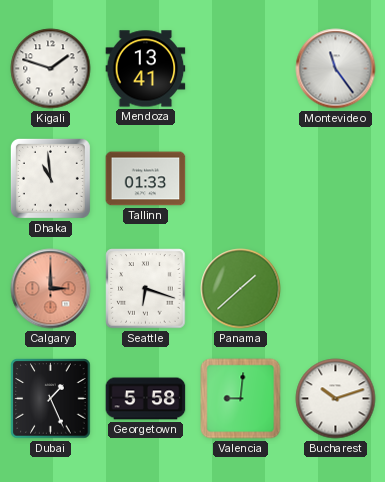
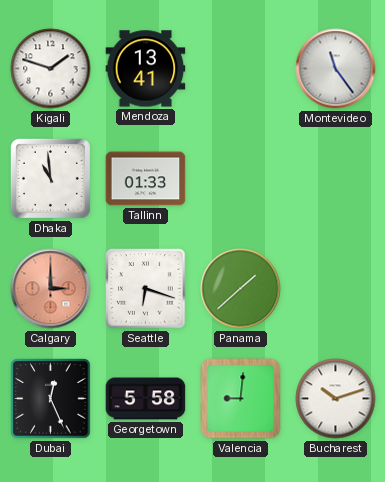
Dubai: 1:26 -> 12:26
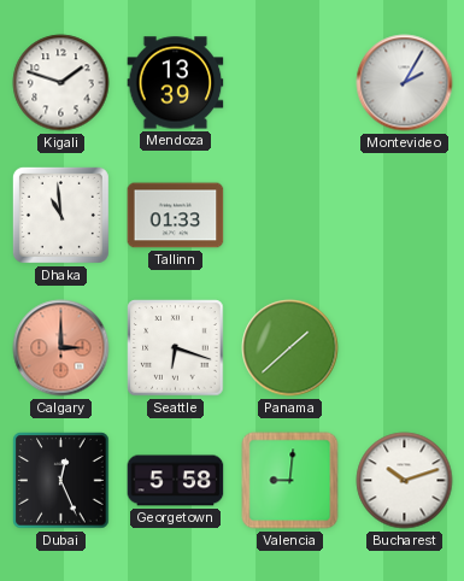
Mendoza: 13:41 -> 13:39
Montevideo: 11:24 -> 2:05
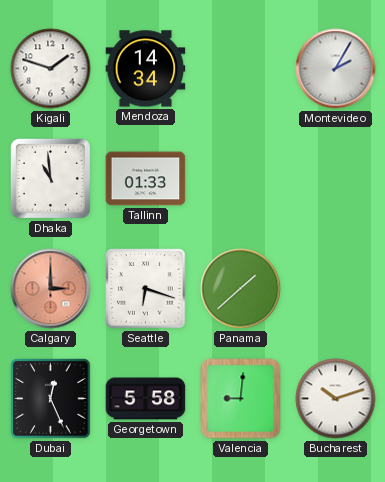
Mendoza: 13:39 -> 14:34
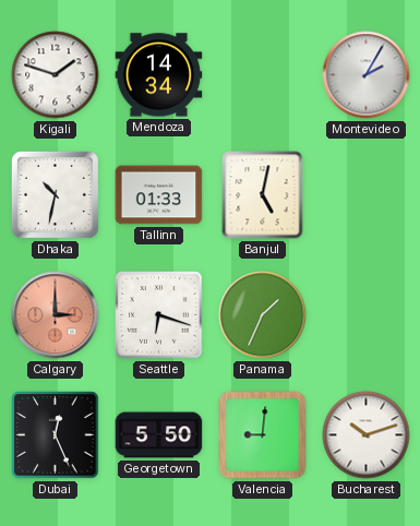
Dhaka: 10:59 -> 10:32
Banjul: none -> 5:02
Panama: 1:38 -> 1:34
Georgetown: 5:58 -> 5:50
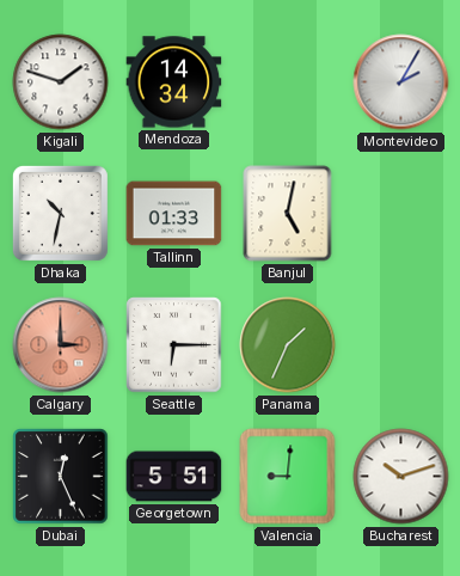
Seattle: 6:18 -> 6:15
Georgetown: 5:50 -> 5:51
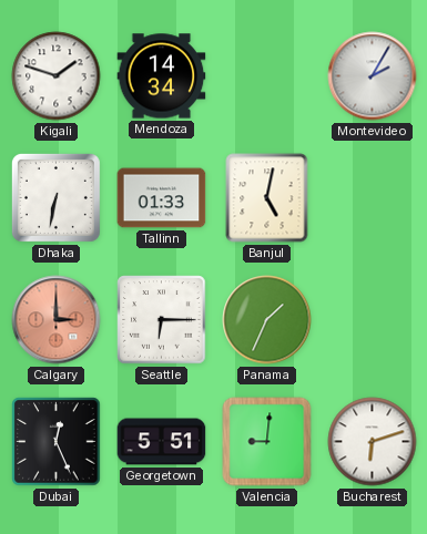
Dhaka: 10:32 -> 6:32
Bucharest: 10:12 -> 6:12
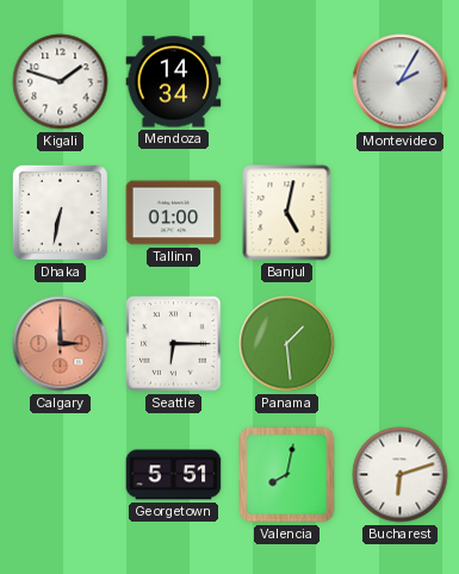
Tallinn: 01:33 -> 01:00
Panama: 1:34 -> 1:29
Dubai: 12:26 -> none
Valencia: 9:01 -> 8:02
